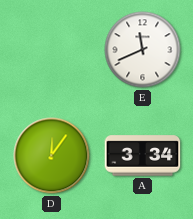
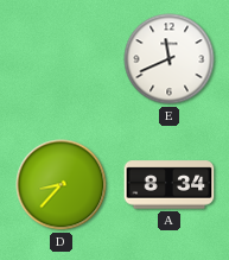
D: 12:06 -> 8:37
A: 3:34 -> 8:34
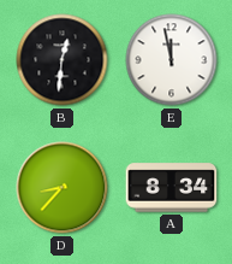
B: none -> 12:31
E: 11:41 -> 11:58
